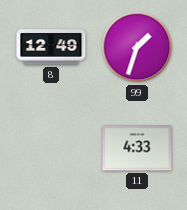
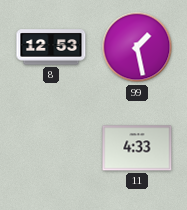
8: 12:49 -> 12:53
99: 1:33 -> 1:28
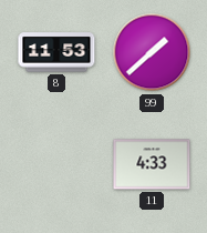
8: 12:53 -> 11:53
99: 1:28 -> 1:38
